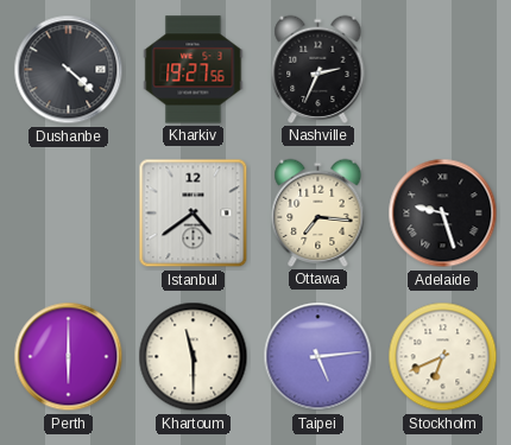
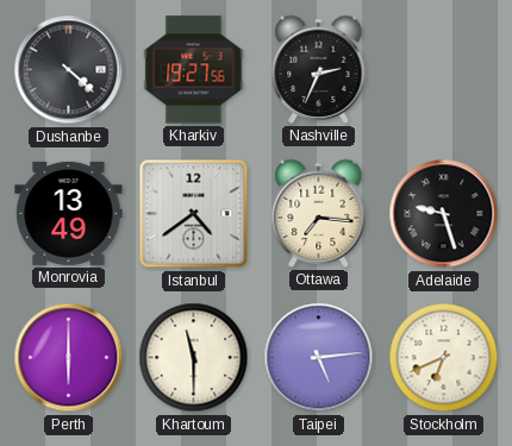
Monrovia: none -> 13:49
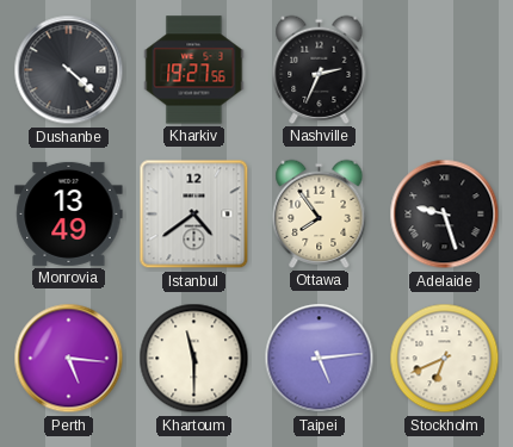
Ottawa: 7:16 -> 7:54
Perth: 6:00 -> 5:16
